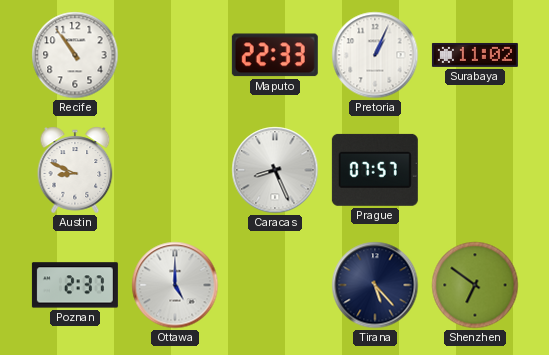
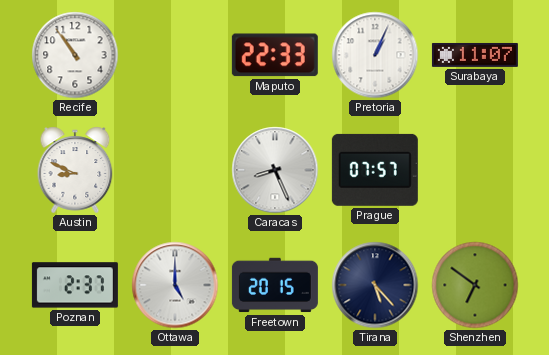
Surabaya: 11:02 -> 11:07
Freetown: none -> 20:15
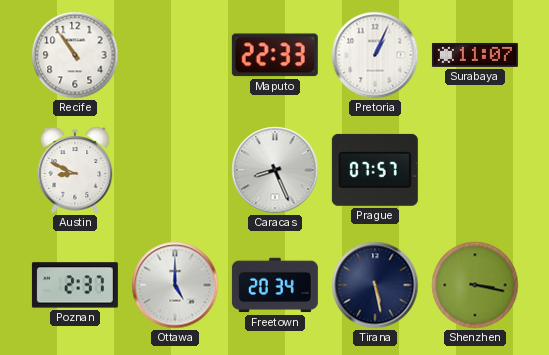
Freetown: 20:15 -> 20:34
Tirana: 5:23 -> 5:28
Shenzhen: 6:51 -> 3:17
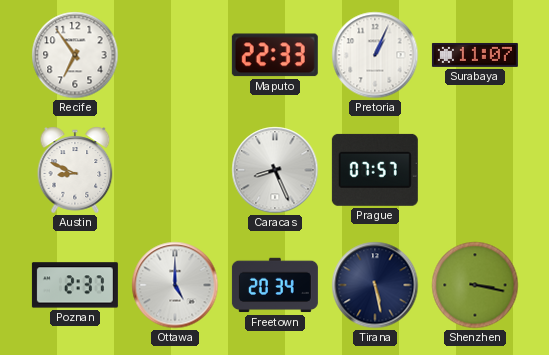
Recife: 10:54 -> 6:54
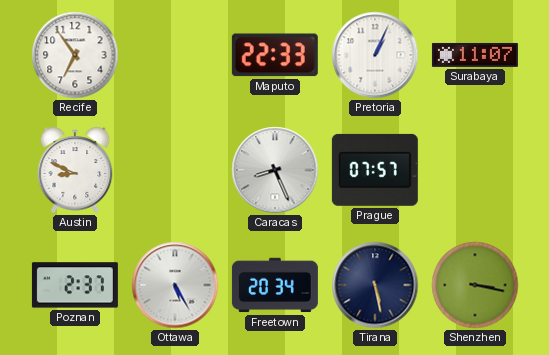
Ottawa: 5:00 -> 5:25
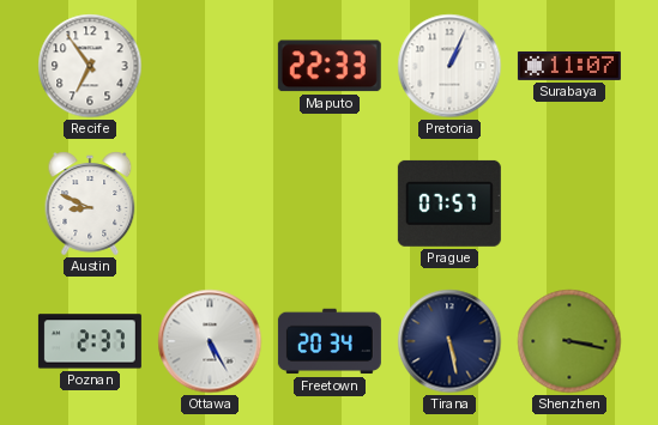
Caracas: 8:26 -> none
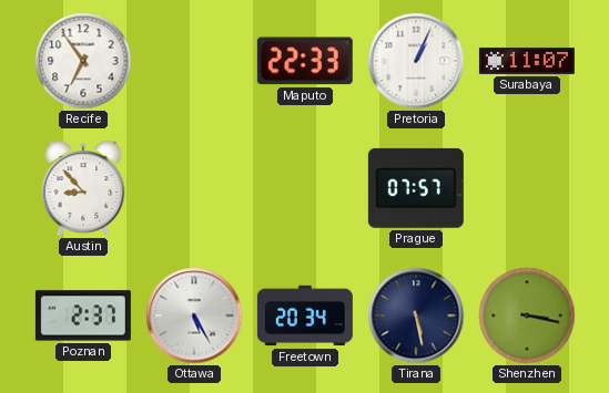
Austin: 8:49 -> 8:53
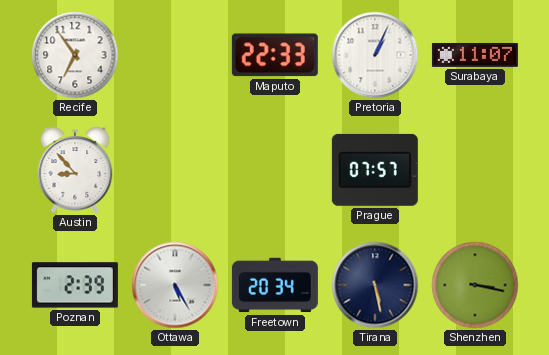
Poznan: 2:37 -> 2:39
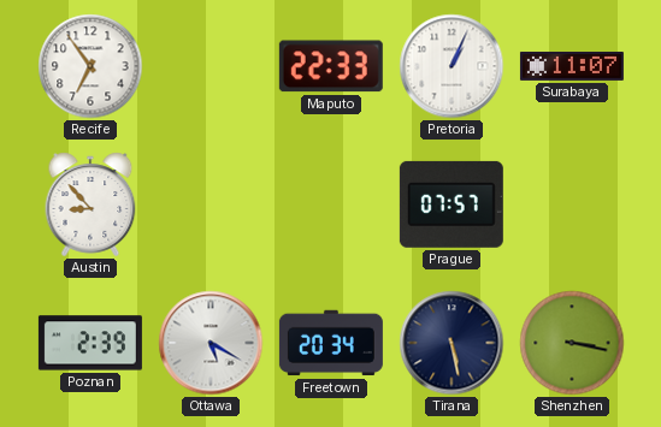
Ottawa: 5:25 -> 5:20
